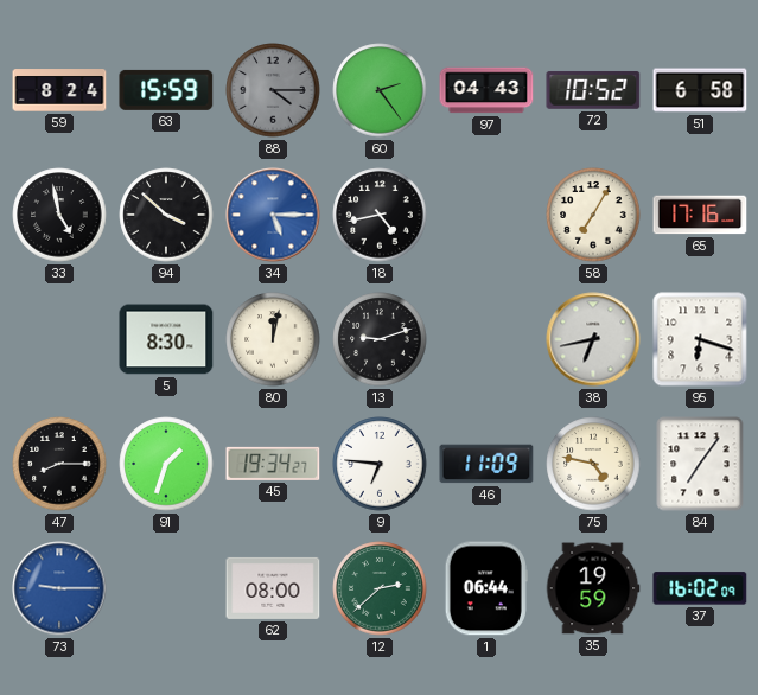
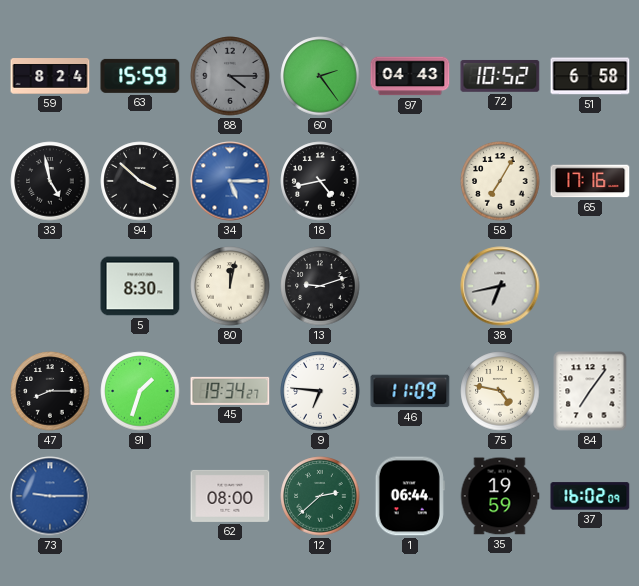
95: 6:18 -> none
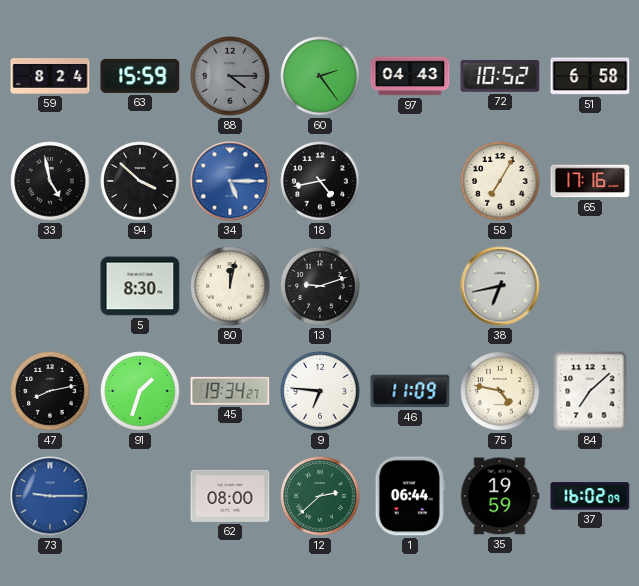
47: 8:15 -> 8:13
84: 7:06 -> 7:08
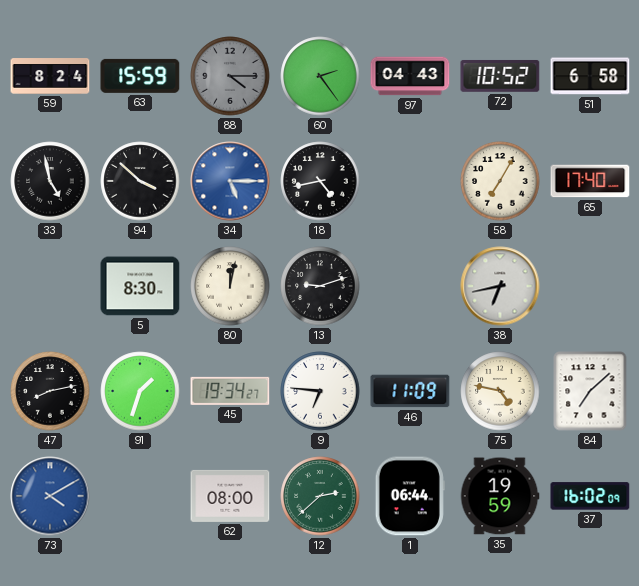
65: 17:16 -> 17:40
73: 9:15 -> 4:10
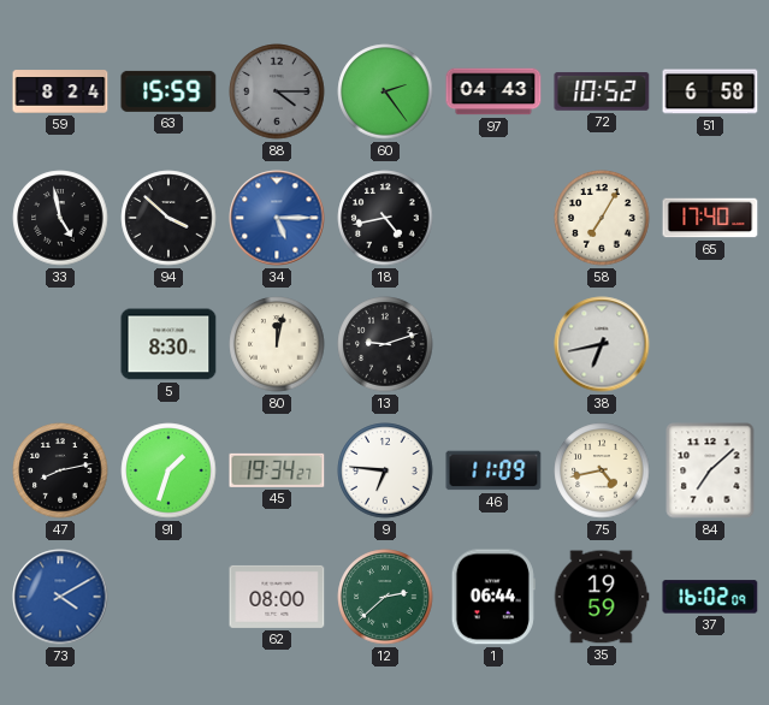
75: 4:47 -> 4:43
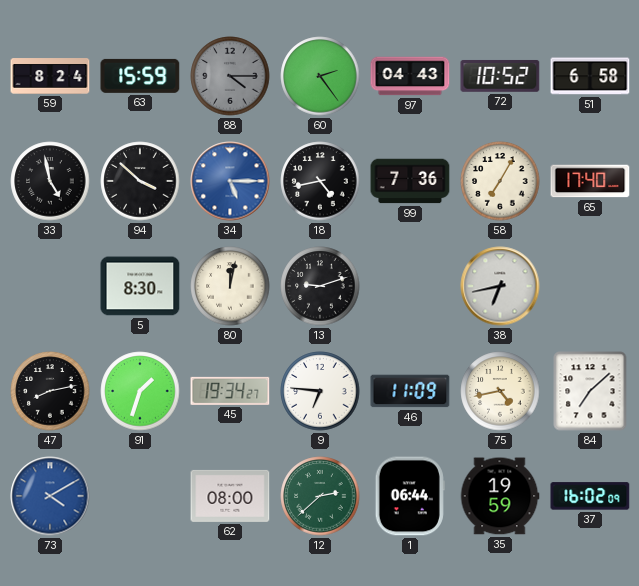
99: none -> 7:36
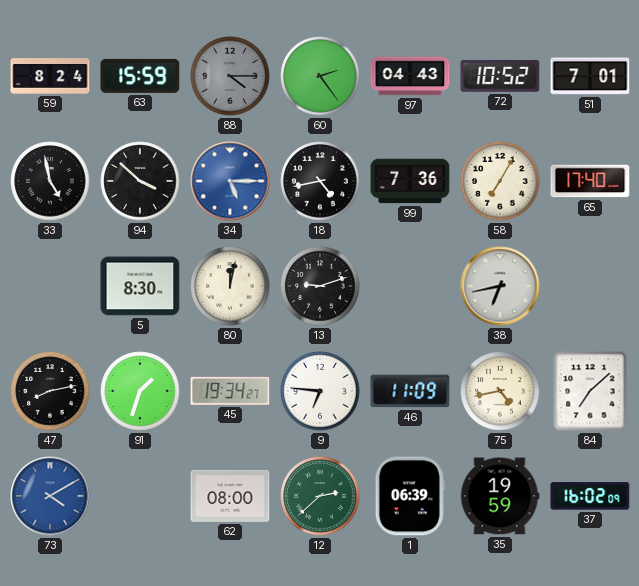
51: 6:58 -> 7:01
1: 06:44 -> 06:39
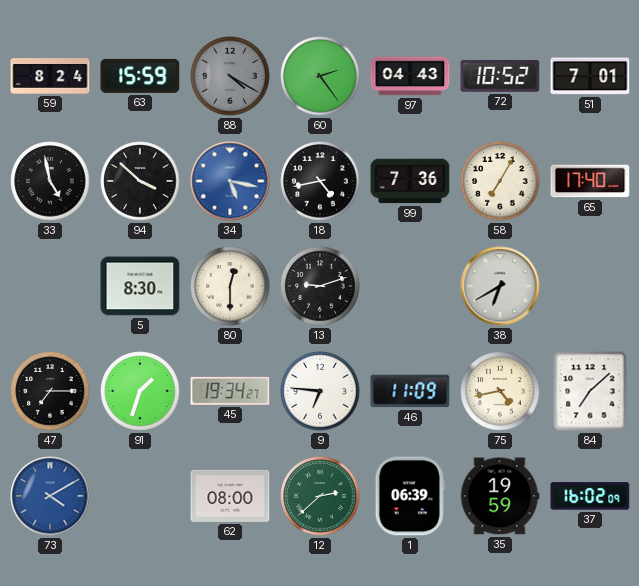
88: 4:15 -> 4:20
34: 5:15 -> 5:17
80: 12:02 -> 12:30
38: 6:43 -> 6:40
47: 8:13 -> 7:15
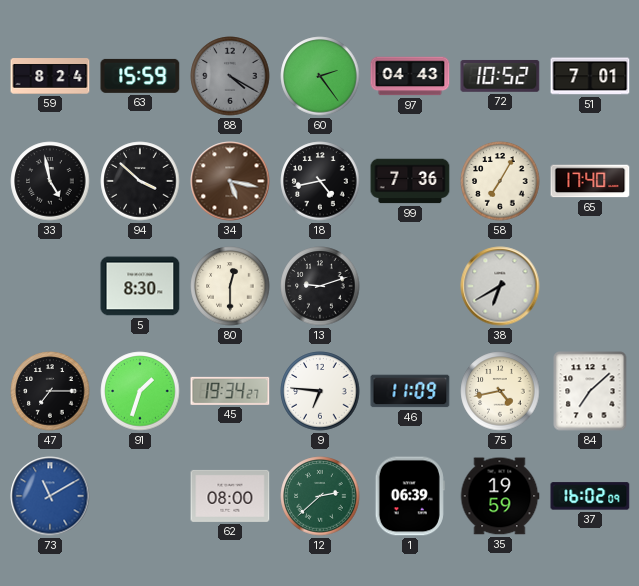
34 dial: blue -> brown
73: 4:10 -> 11:10
